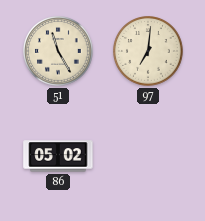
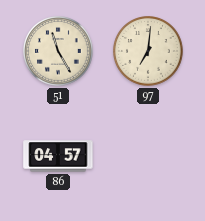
86: 05:02 -> 04:57
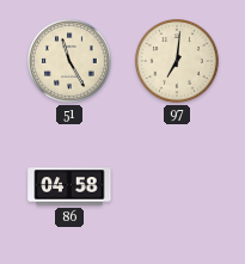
86: 04:57 -> 04:58
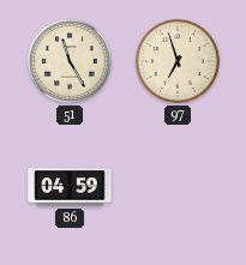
97: 7:01 -> 6:57
86: 04:58 -> 04:59
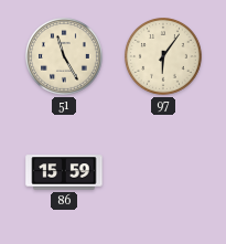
97: 6:57 -> 6:06
86: 04:59 -> 15:59
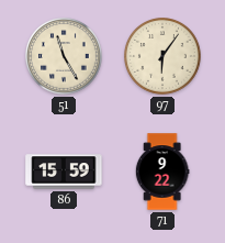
71: none -> 9:22
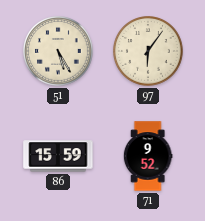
51: 11:25 -> 5:25
71: 9:22 -> 9:52
